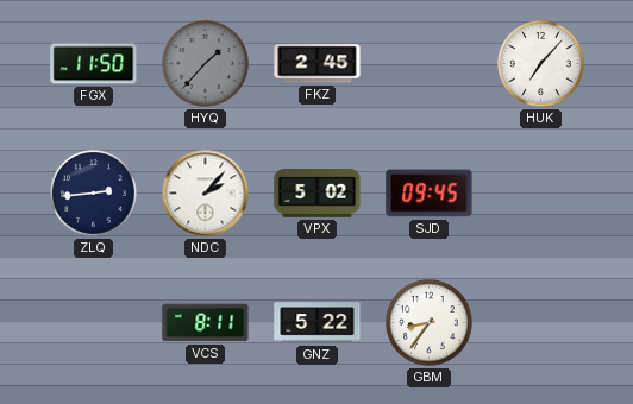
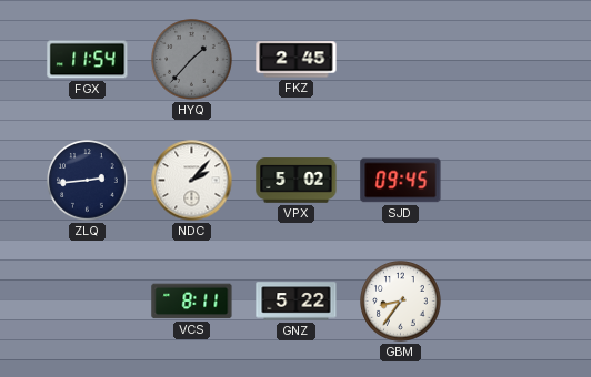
FGX: 11:50 -> 11:54
HUK: 7:07 -> none
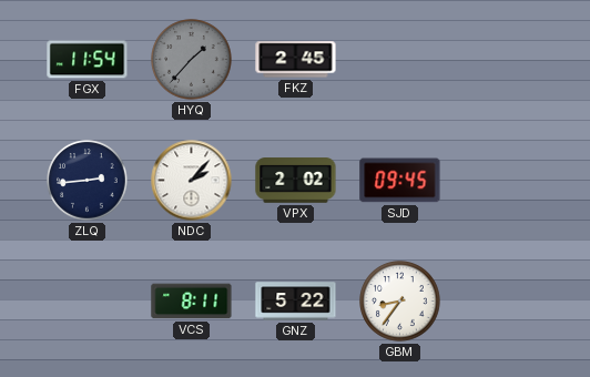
VPX: 5:02 -> 2:02
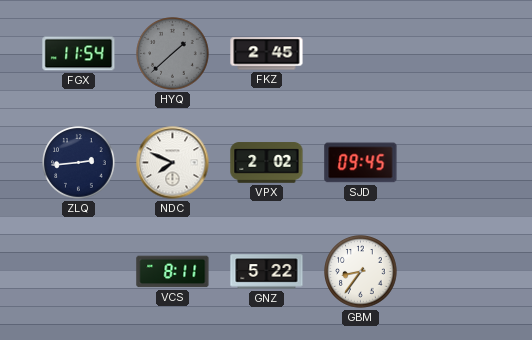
HYQ: 1:37 -> 1:38
NDC: 2:07 -> 7:49
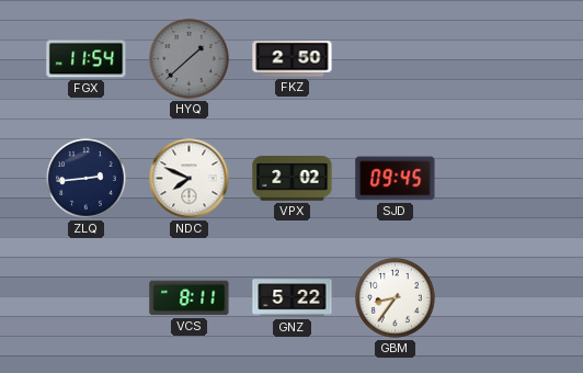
FKZ: 2:45 -> 2:50
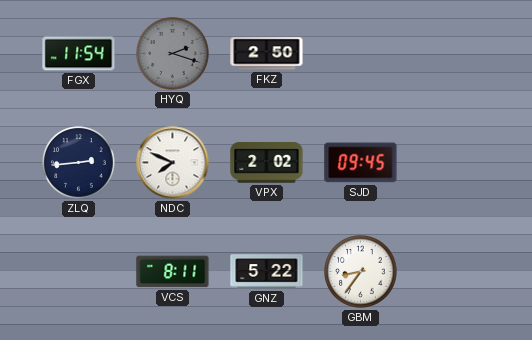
HYQ: 1:38 -> 2:18
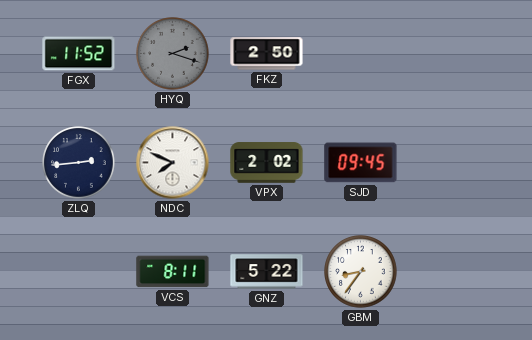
FGX: 11:54 -> 11:52
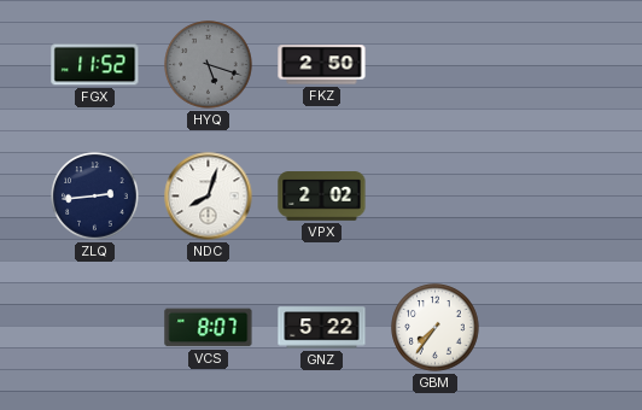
HYQ: 2:18 -> 5:18
NDC: 7:49 -> 8:03
SJD: 09:45 -> none
VCS: 8:11 -> 8:07
GBM: 8:36 -> 7:36
